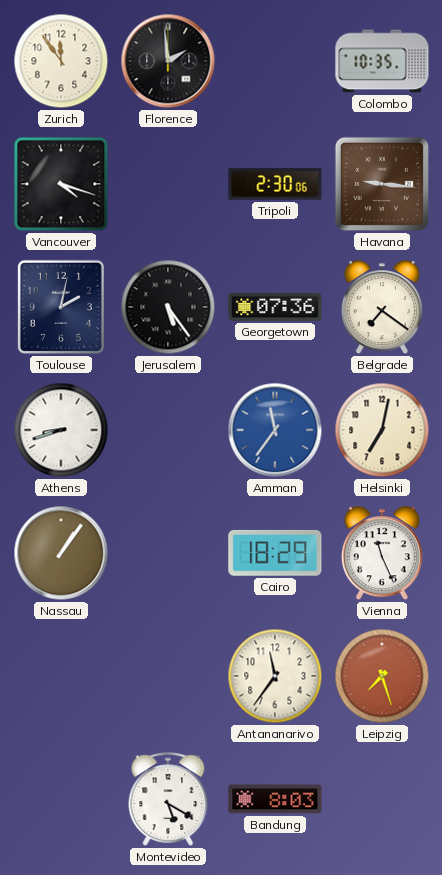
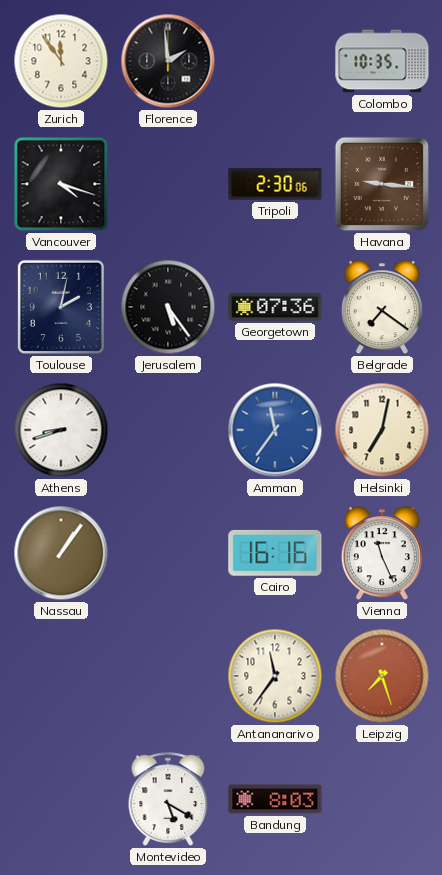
Cairo: 18:29 -> 16:16
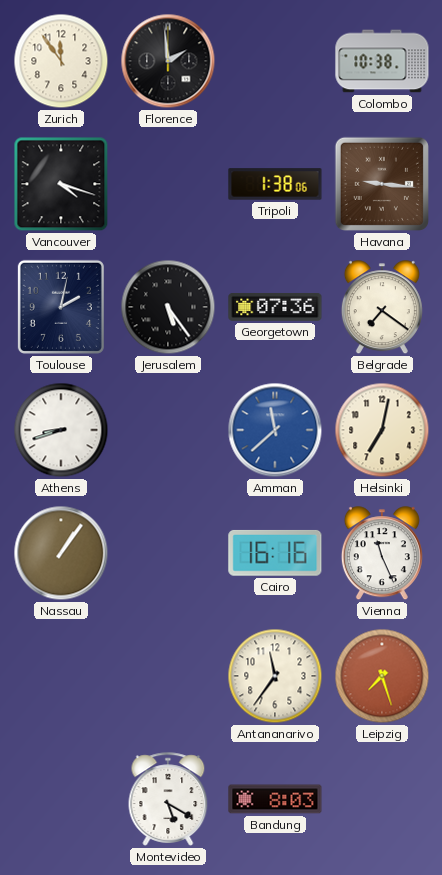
Colombo: 10:35 -> 10:38
Tripoli: 2:30 -> 1:38
Amman: 11:36 -> 11:38
